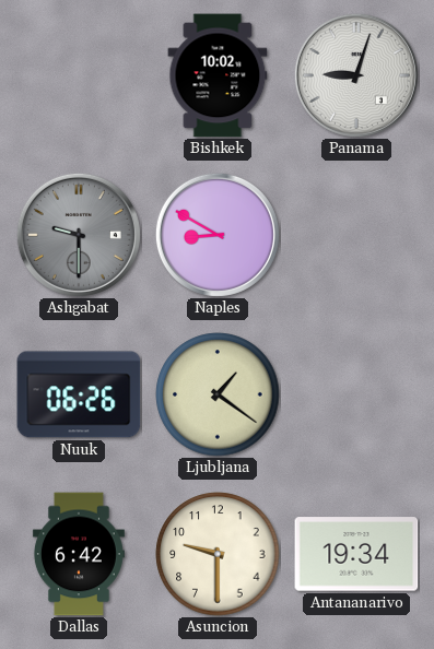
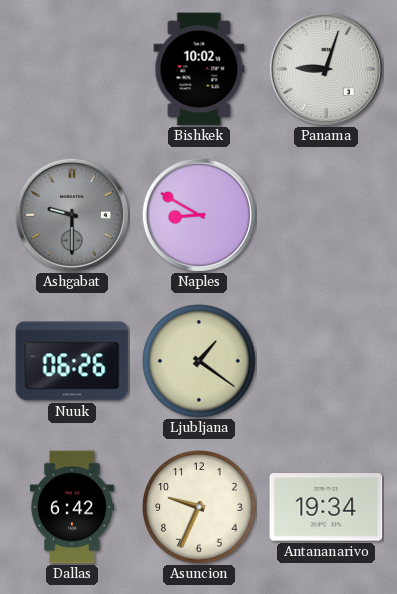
Asuncion: 9:30 -> 9:34
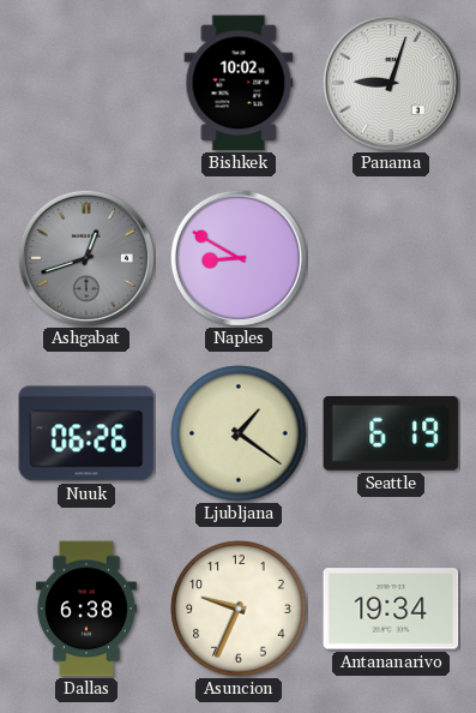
Ashgabat: 9:30 -> 12:42
Seattle: none -> 6:19
Dallas: 6:42 -> 6:38
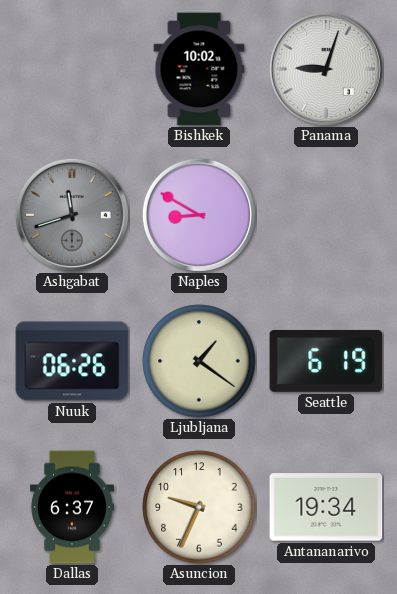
Ashgabat: 12:42 -> 11:42
Dallas: 6:38 -> 6:37
